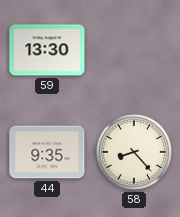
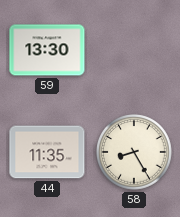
44: 9:35 -> 11:35
58: 8:23 -> 8:25
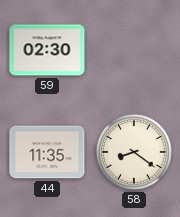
59: 13:30 -> 02:30
58: 8:25 -> 8:21
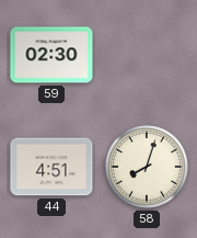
44: 11:35 -> 4:51
58: 8:21 -> 8:03
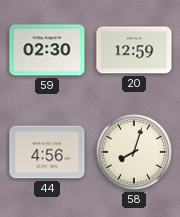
20: none -> 12:59
44: 4:51 -> 4:56
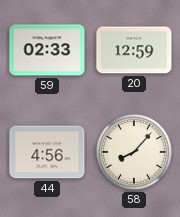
59: 02:30 -> 02:33
58: 8:03 -> 8:07
